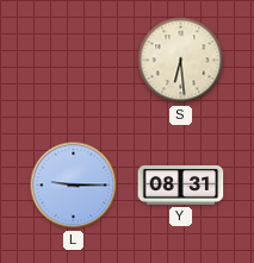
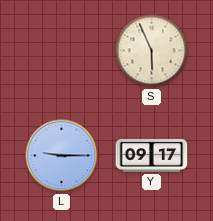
S: 6:29 -> 5:56
Y: 08:31 -> 09:17
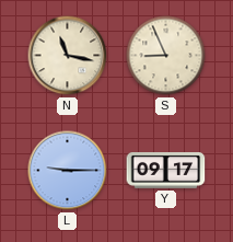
N: none -> 11:17
S: 5:56 -> 8:56
